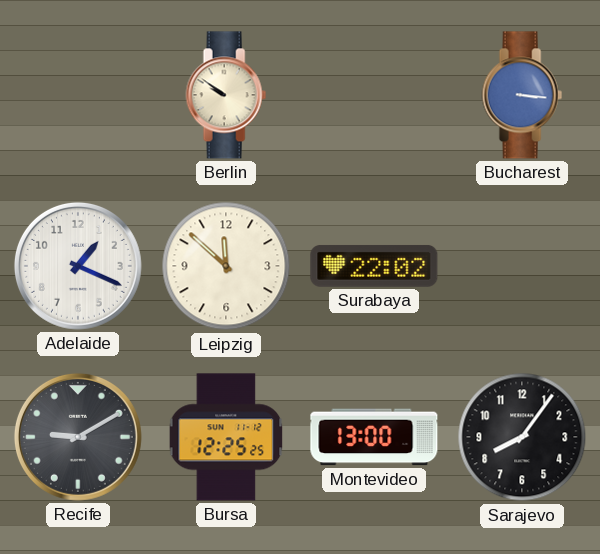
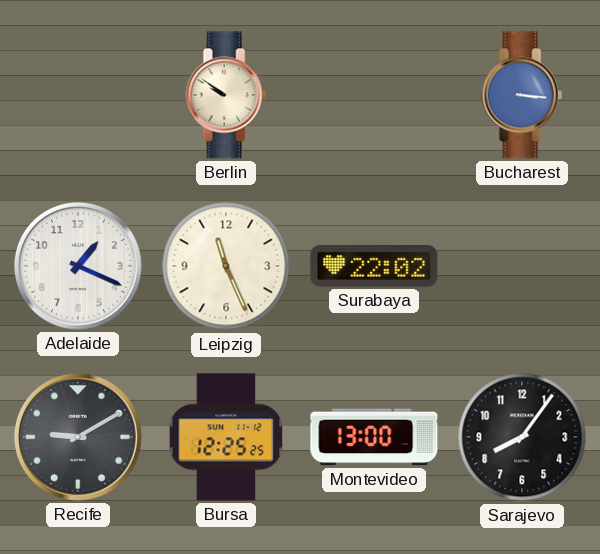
Leipzig: 11:52 -> 11:26
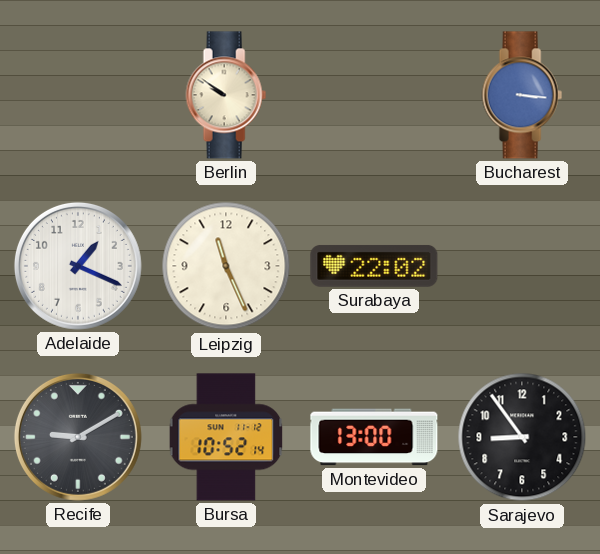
Bursa: 12:25 -> 10:52
Sarajevo: 8:06 -> 8:54
